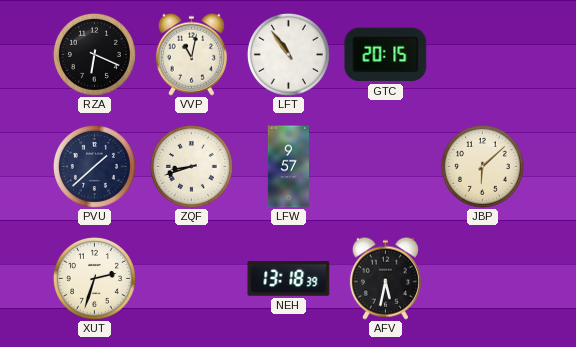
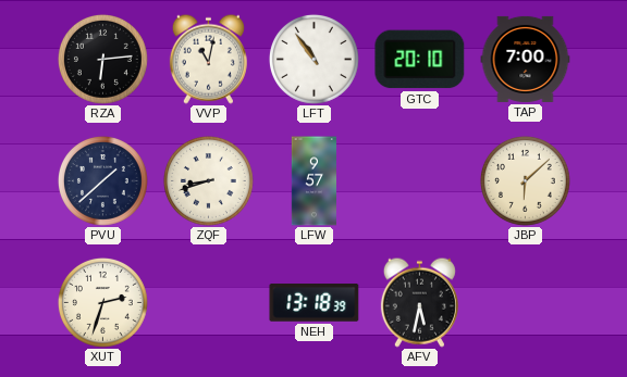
RZA: 6:19 -> 6:14
GTC: 20:15 -> 20:10
TAP: none -> 7:00
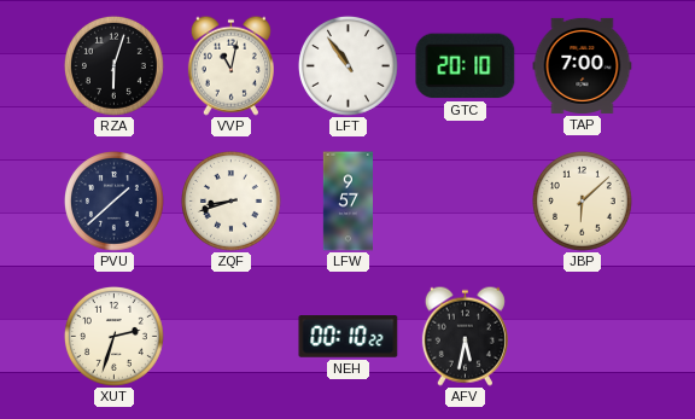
RZA: 6:14 -> 6:03
NEH: 13:18 -> 00:10
